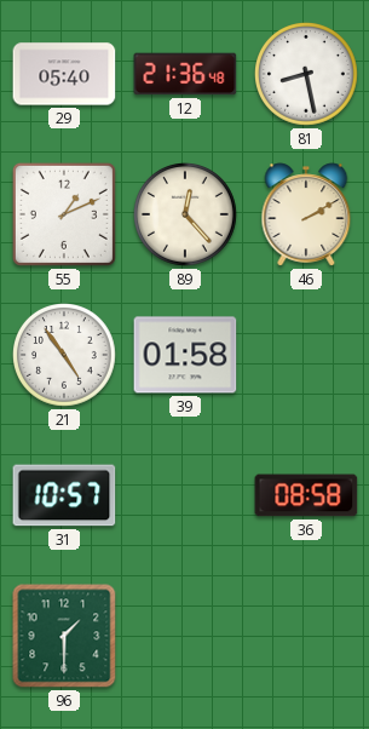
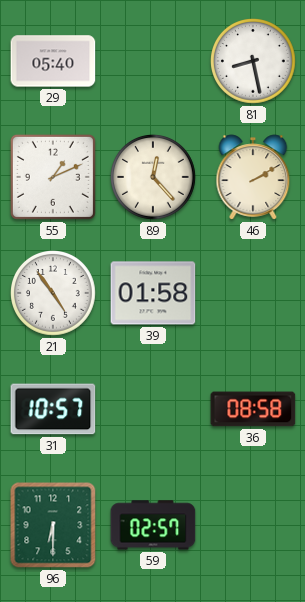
12: 21:36 -> none
96: 1:30 -> 6:30
59: none -> 02:57
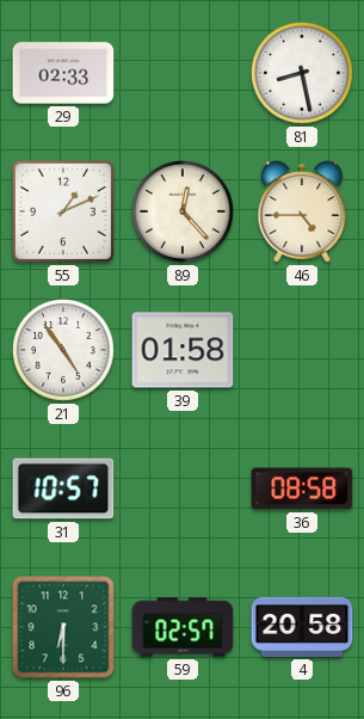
29: 05:40 -> 02:33
46: 2:10 -> 4:45
4: none -> 20:58
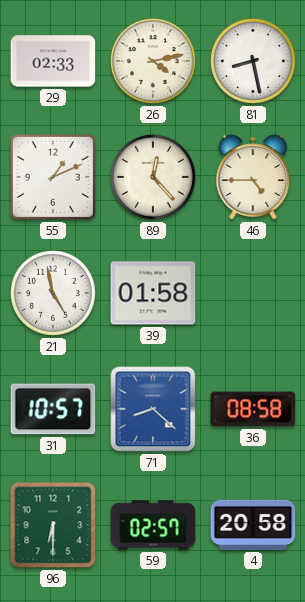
26: none -> 4:13
21: 4:54 -> 4:58
71: none -> 8:22
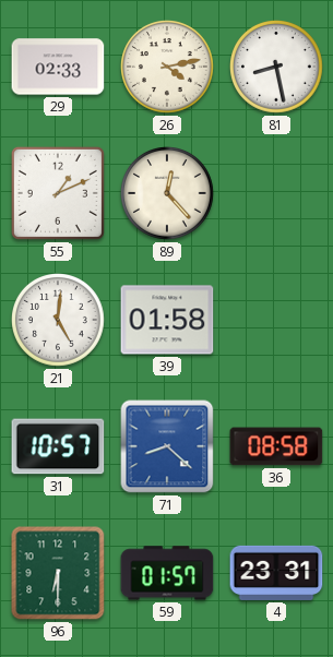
46: 4:45 -> none
21: 4:58 -> 5:01
59: 02:57 -> 01:57
4: 20:58 -> 23:31
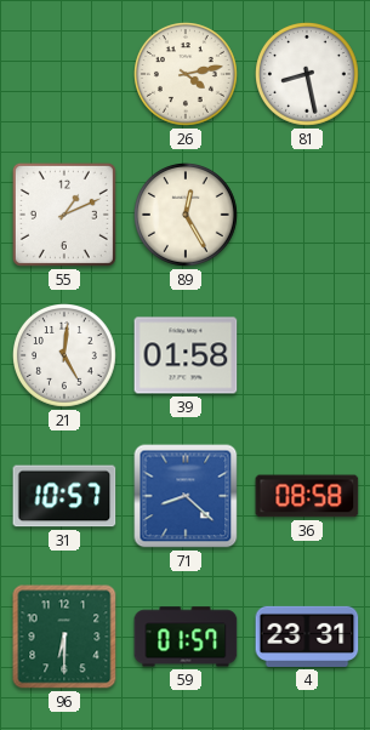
29: 02:33 -> none
89: 12:23 -> 12:25
